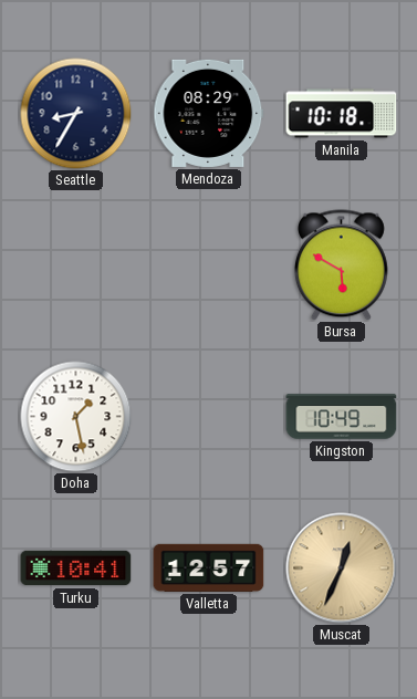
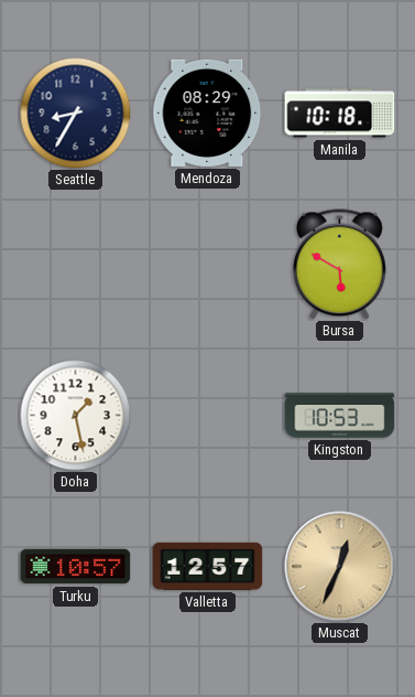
Kingston: 10:49 -> 10:53
Turku: 10:41 -> 10:57
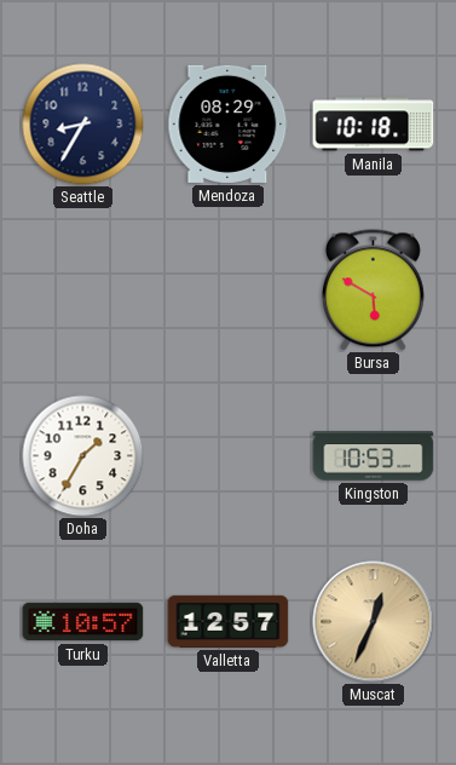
Doha: 1:28 -> 1:35
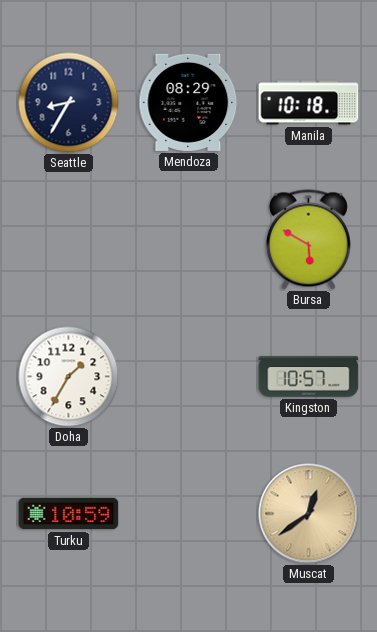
Kingston: 10:53 -> 10:57
Turku: 10:57 -> 10:59
Valletta: 12:57 -> none
Muscat: 12:34 -> 12:39
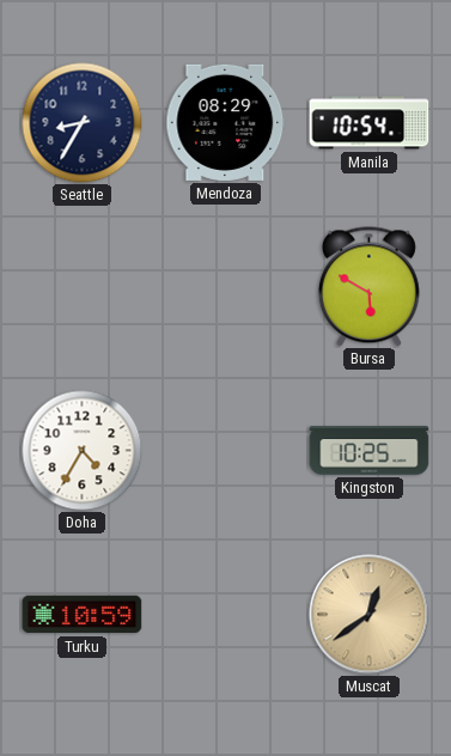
Manila: 10:18 -> 10:54
Doha: 1:35 -> 4:35
Kingston: 10:57 -> 10:25
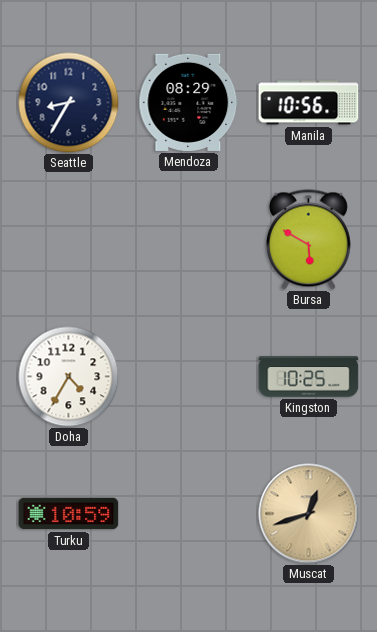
Manila: 10:54 -> 10:56
Muscat: 12:39 -> 12:42
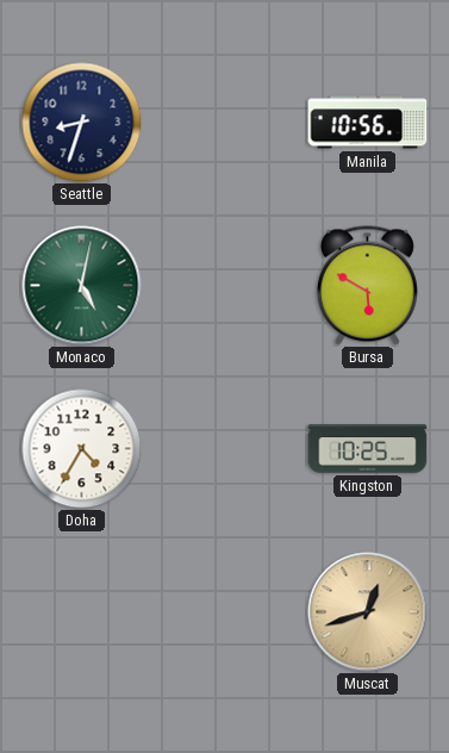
Seattle: 8:35 -> 8:33
Mendoza: 08:29 -> none
Monaco: none -> 5:02
Turku: 10:59 -> none
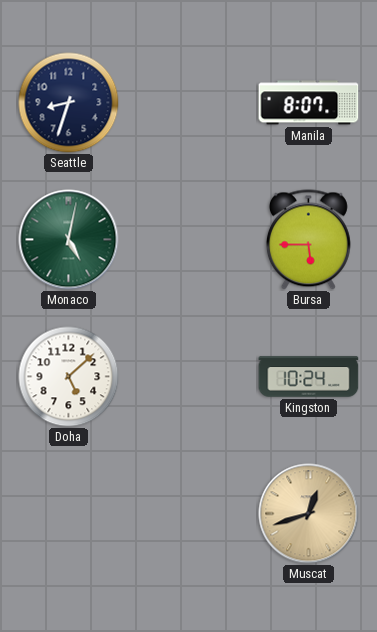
Manila: 10:56 -> 8:07
Bursa: 5:50 -> 5:45
Doha: 4:35 -> 5:08
Kingston: 10:25 -> 10:24
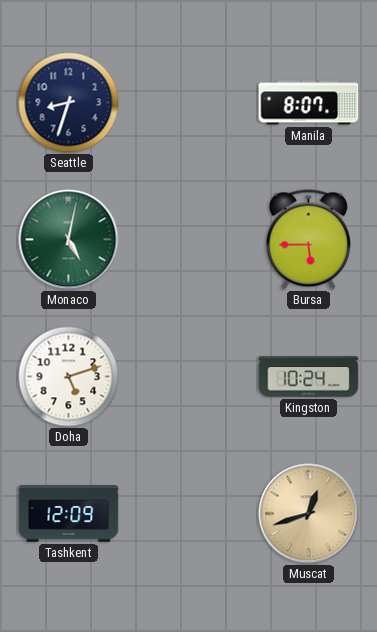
Doha: 5:08 -> 5:12
Tashkent: none -> 12:09
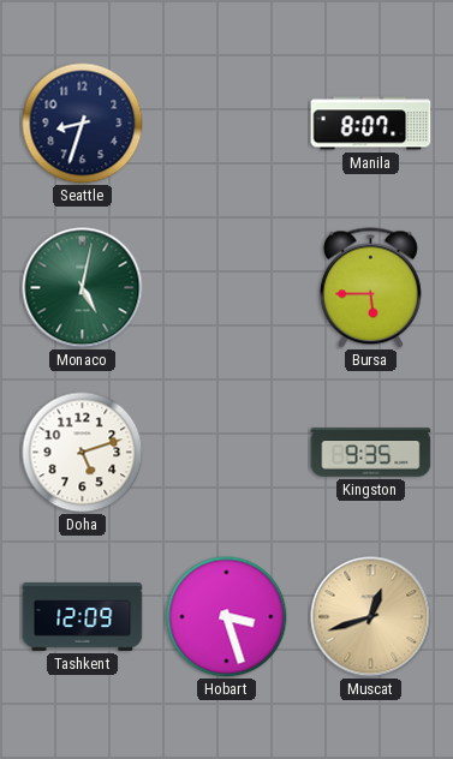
Kingston: 10:24 -> 9:35
Hobart: none -> 3:27
